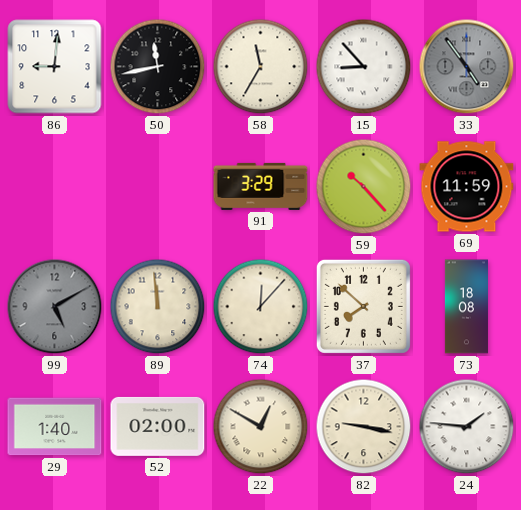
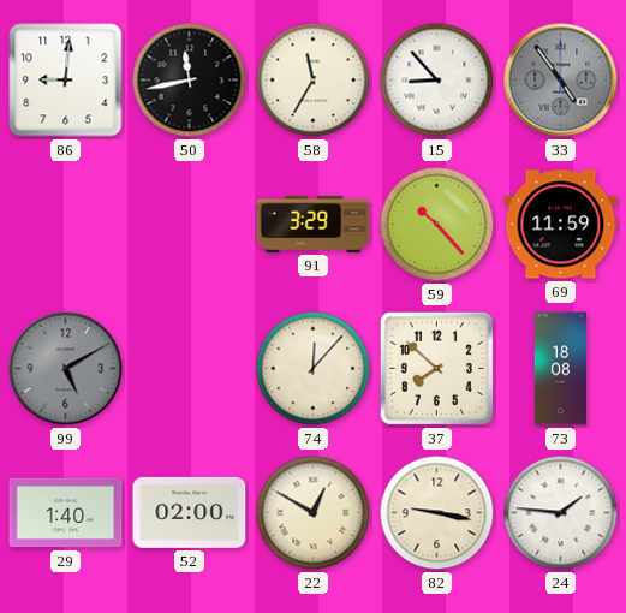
89: 11:59 -> none
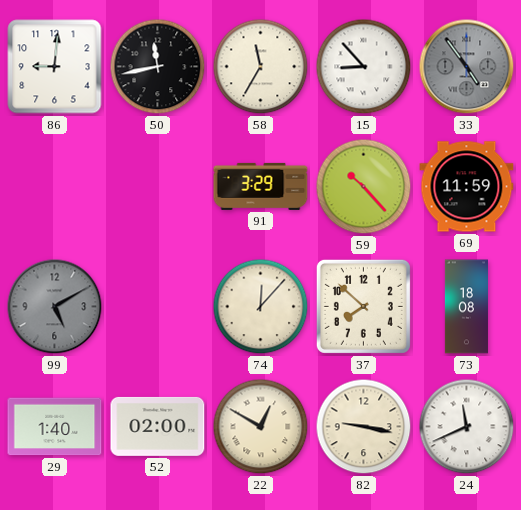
24: 1:46 -> 11:41
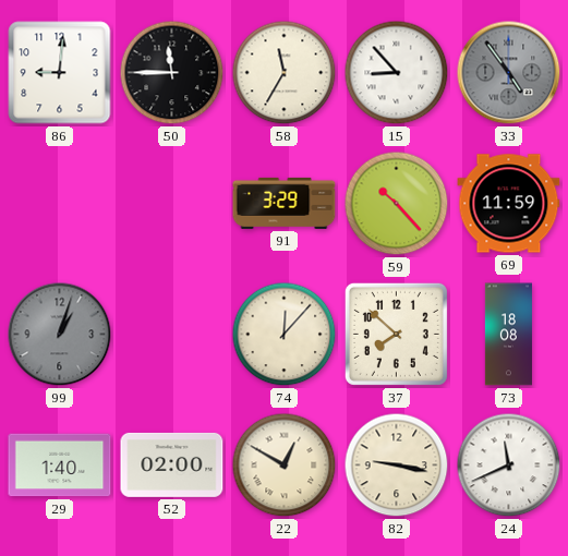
50: 11:43 -> 11:45
99: 5:10 -> 1:03
